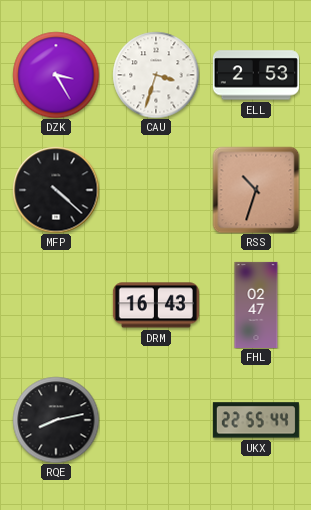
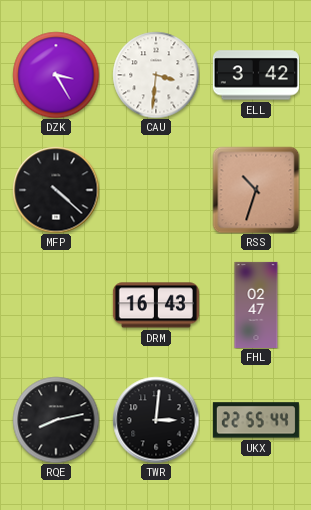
CAU: 3:33 -> 3:31
ELL: 2:53 -> 3:42
TWR: none -> 3:01
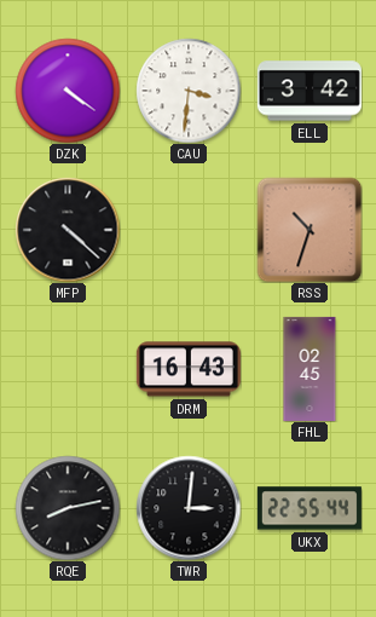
DZK: 3:25 -> 4:21
FHL: 02:47 -> 02:45
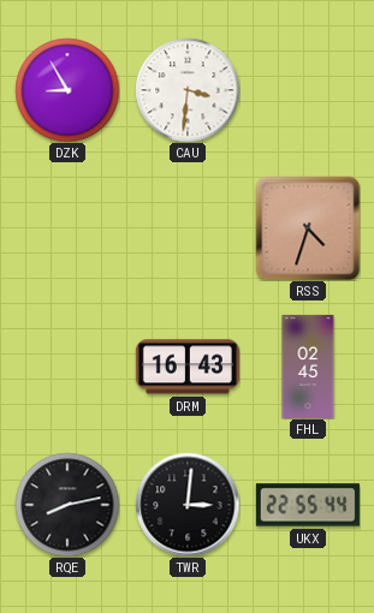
DZK: 4:21 -> 8:55
ELL: 3:42 -> none
MFP: 4:22 -> none
RSS: 10:33 -> 4:33
